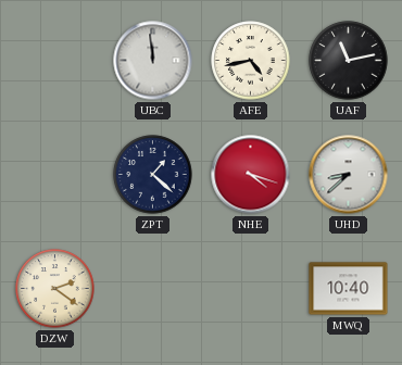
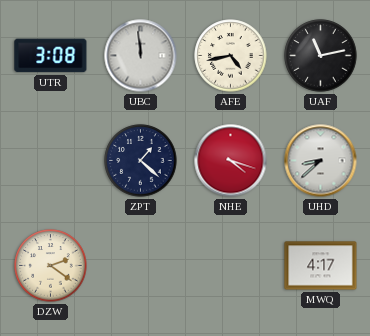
UTR: none -> 3:08
MWQ: 10:40 -> 4:17
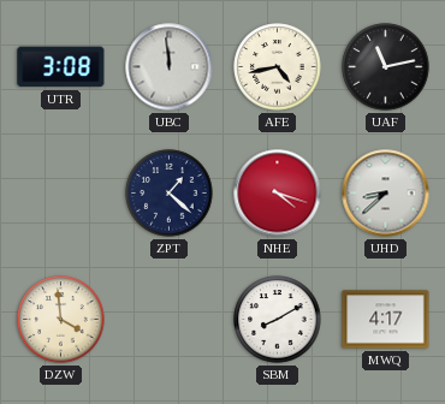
DZW: 2:21 -> 3:59
SBM: none -> 8:10
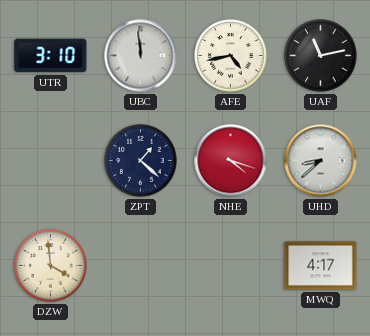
UTR: 3:08 -> 3:10
SBM: 8:10 -> none
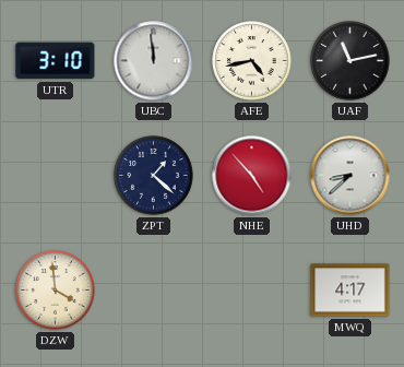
NHE: 4:18 -> 4:53
